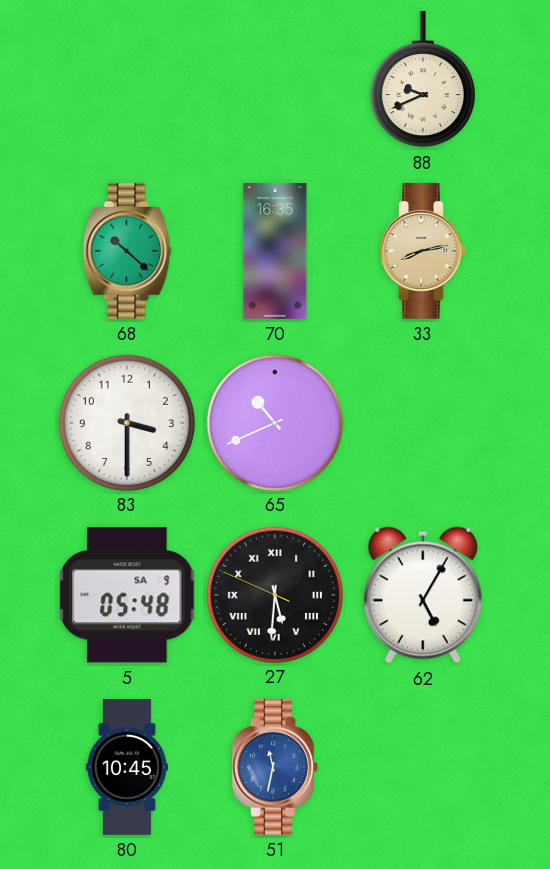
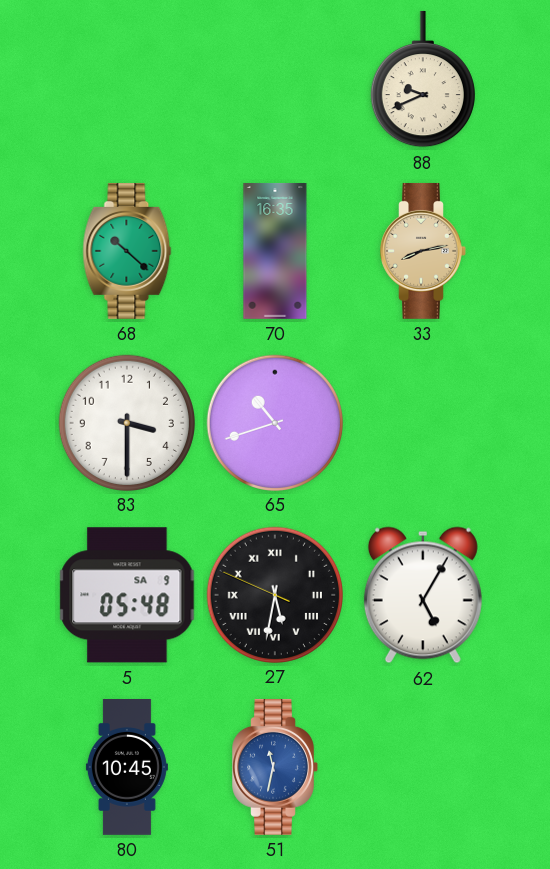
65: 10:41 -> 10:42
27: 5:30 -> 5:31
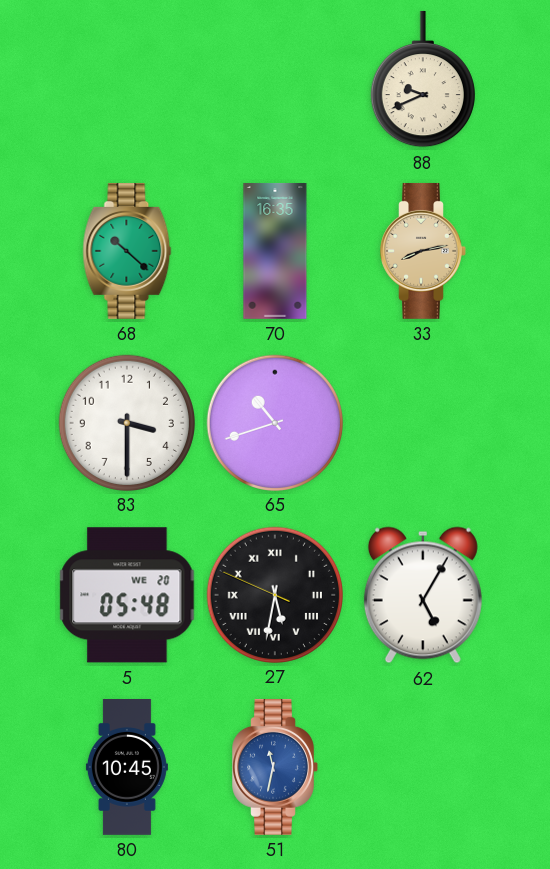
5 date: SA 9 -> WE 20
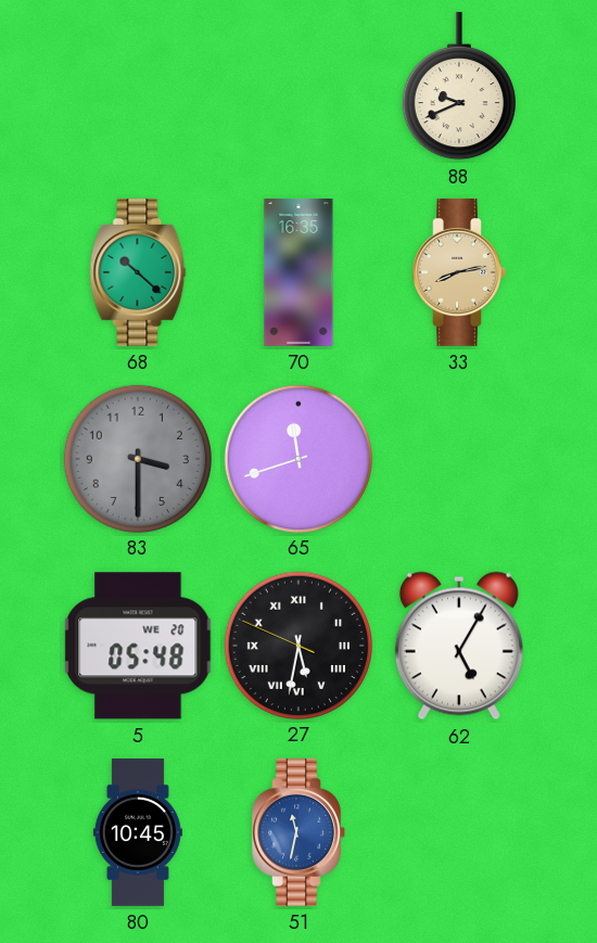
83 dial: white -> grey
65: 10:42 -> 11:42
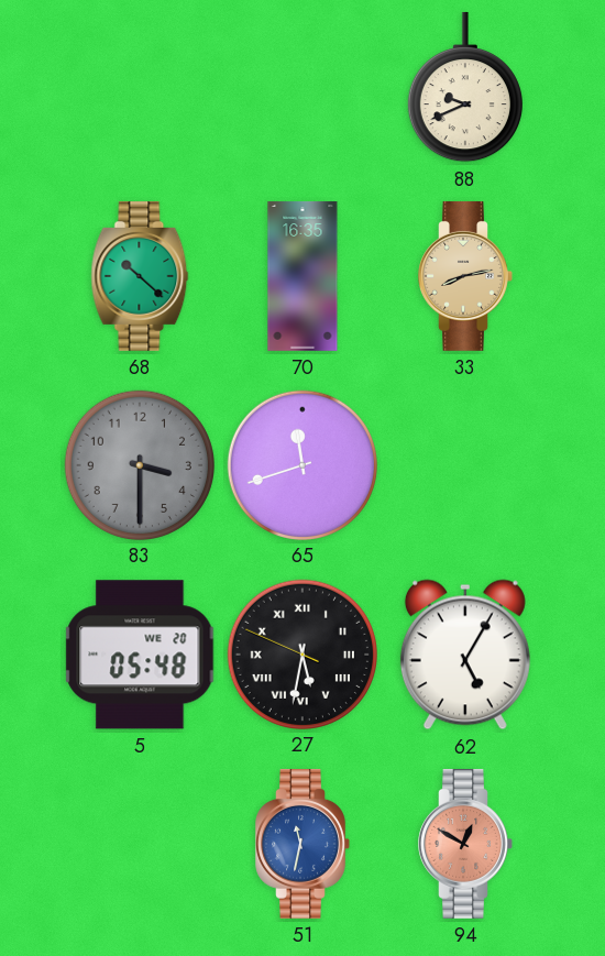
80: 10:45 -> none
94: none -> 12:50
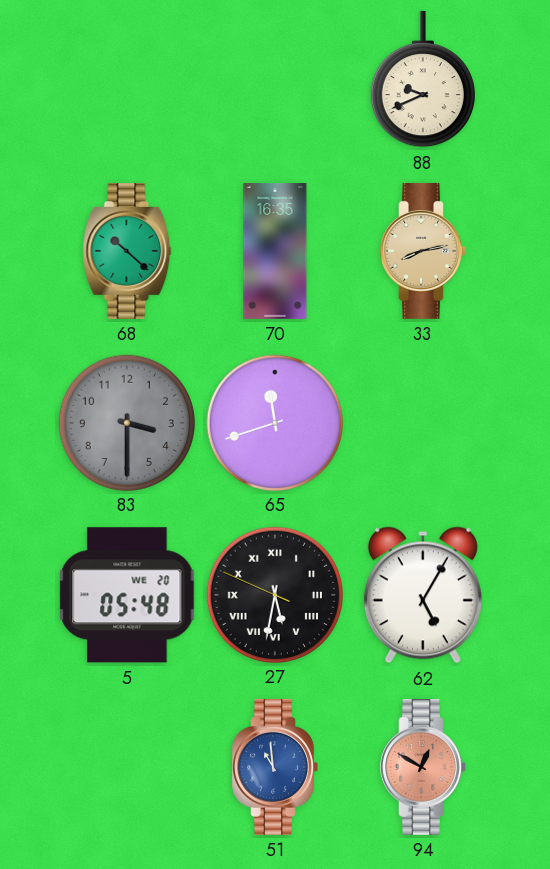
51: 11:32 -> 10:59
